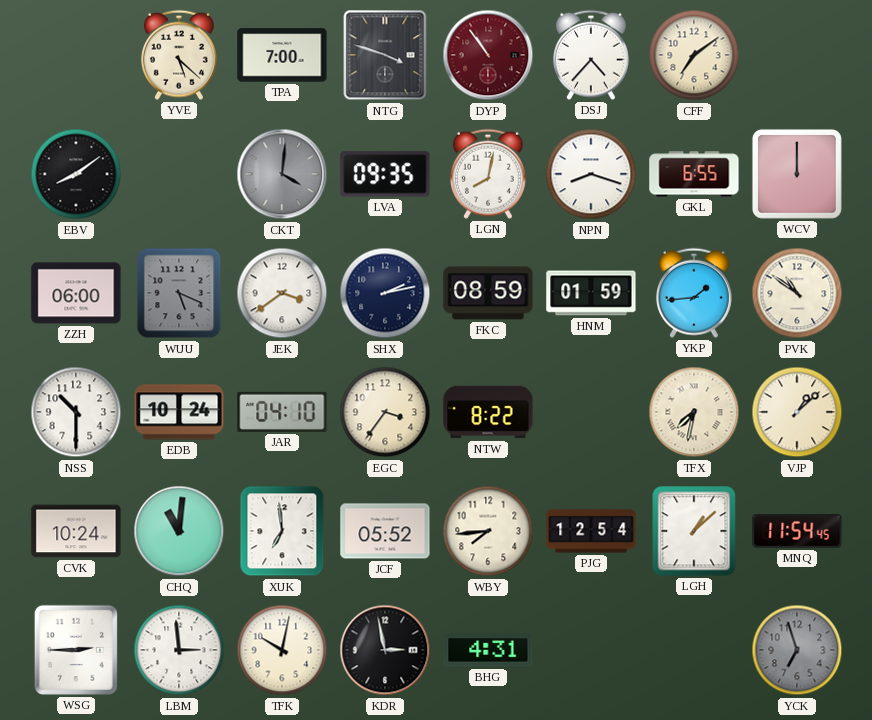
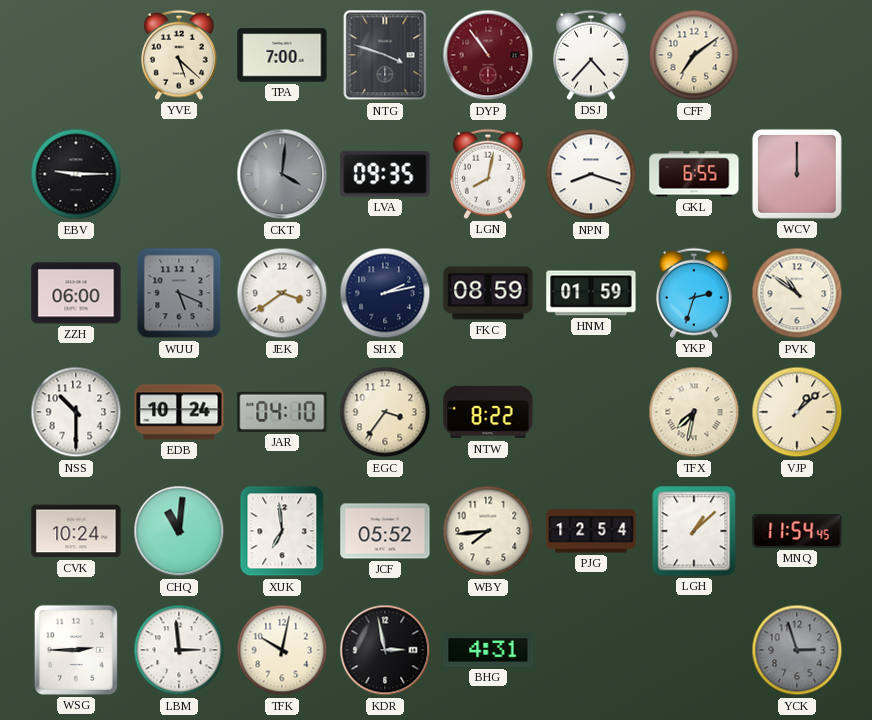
EBV: 8:09 -> 9:15
YKP: 1:44 -> 2:33
YCK: 6:57 -> 2:57
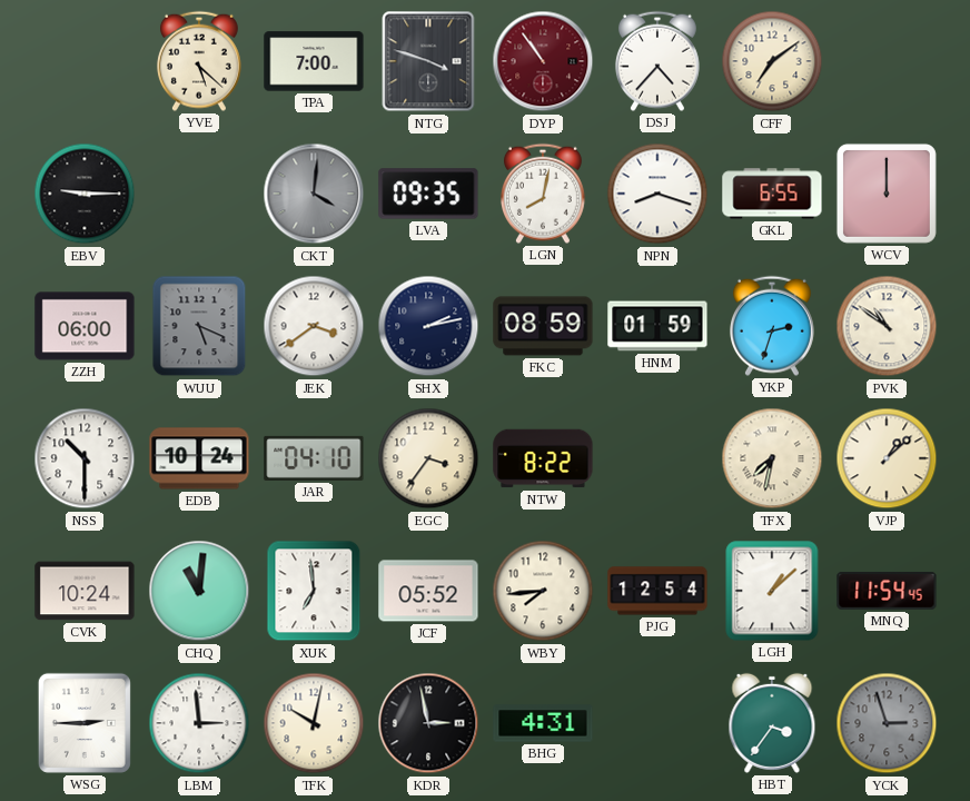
HBT: none -> 3:36
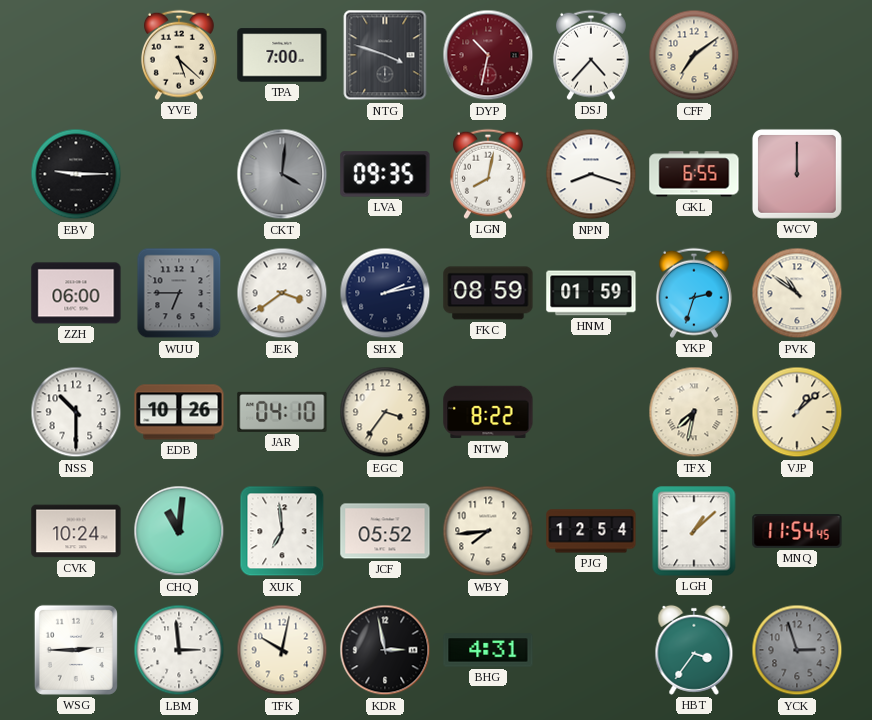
DYP: 10:54 -> 10:32
WUU: 5:19 -> 6:45
EDB: 10:24 -> 10:26
